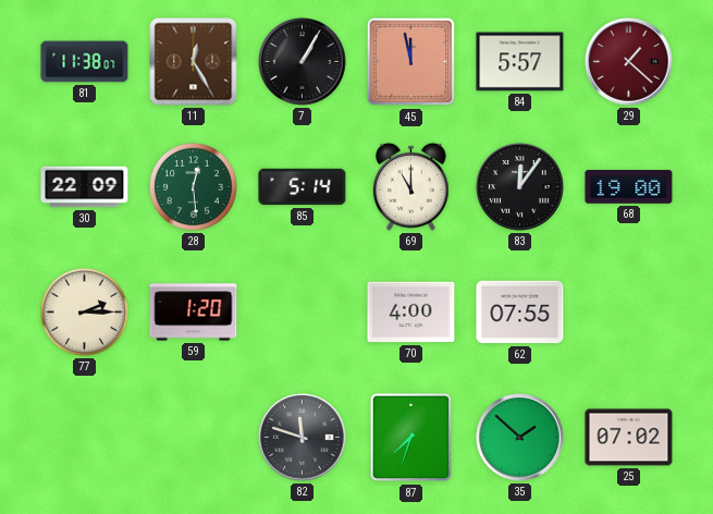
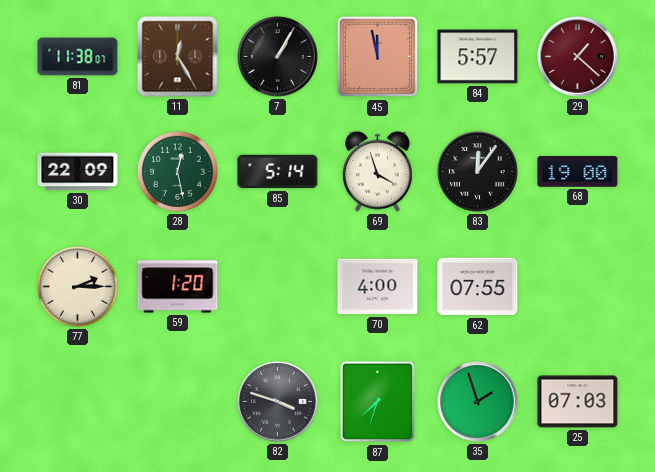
28: 12:29 -> 12:28
69: 11:00 -> 3:57
82: 11:48 -> 3:48
35: 1:52 -> 1:57
25: 07:02 -> 07:03
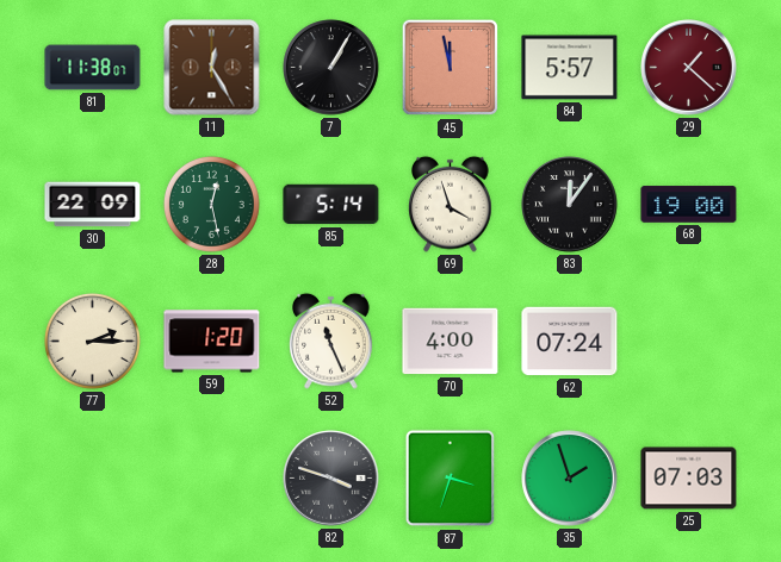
52: none -> 11:26
62: 07:55 -> 07:24
87: 7:33 -> 3:33
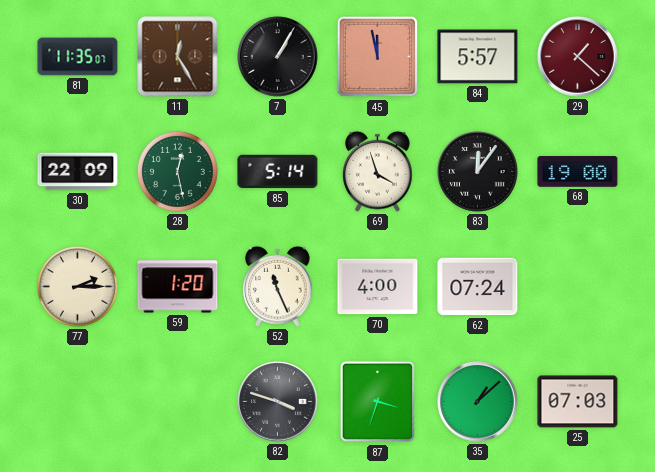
81: 11:38 -> 11:35
35: 1:57 -> 1:08
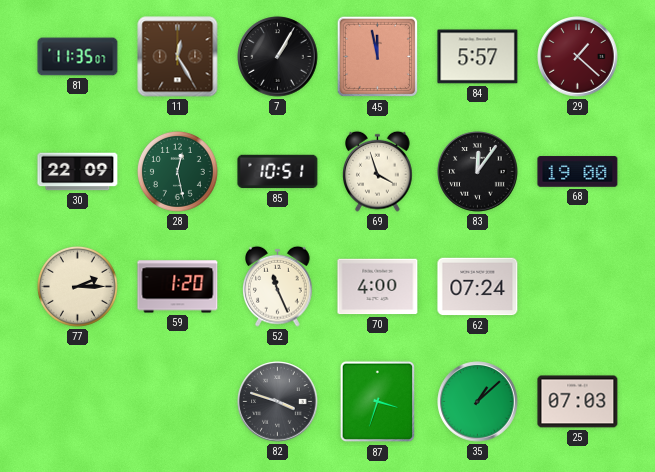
85: 5:14 -> 10:51
